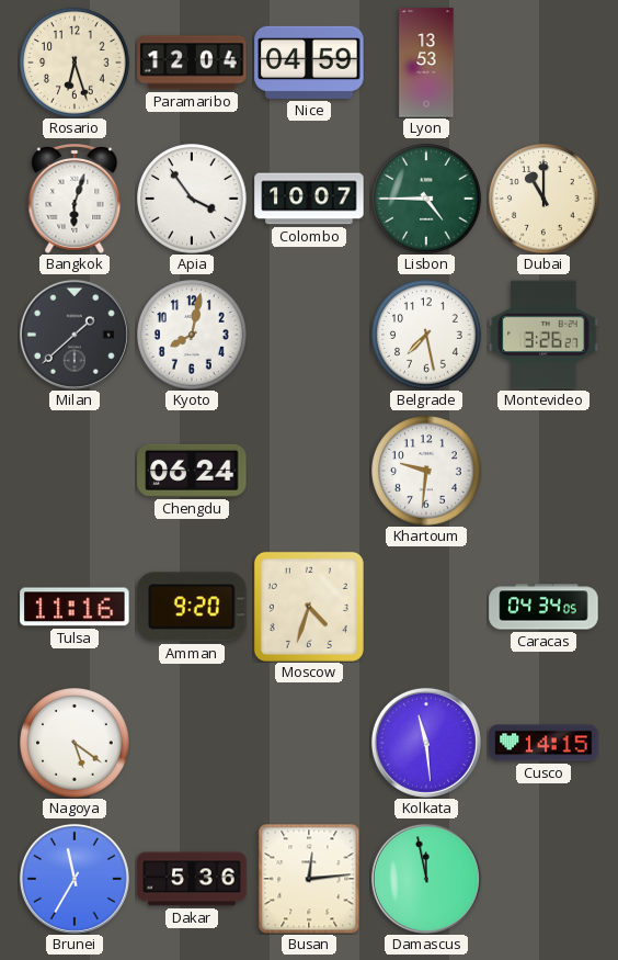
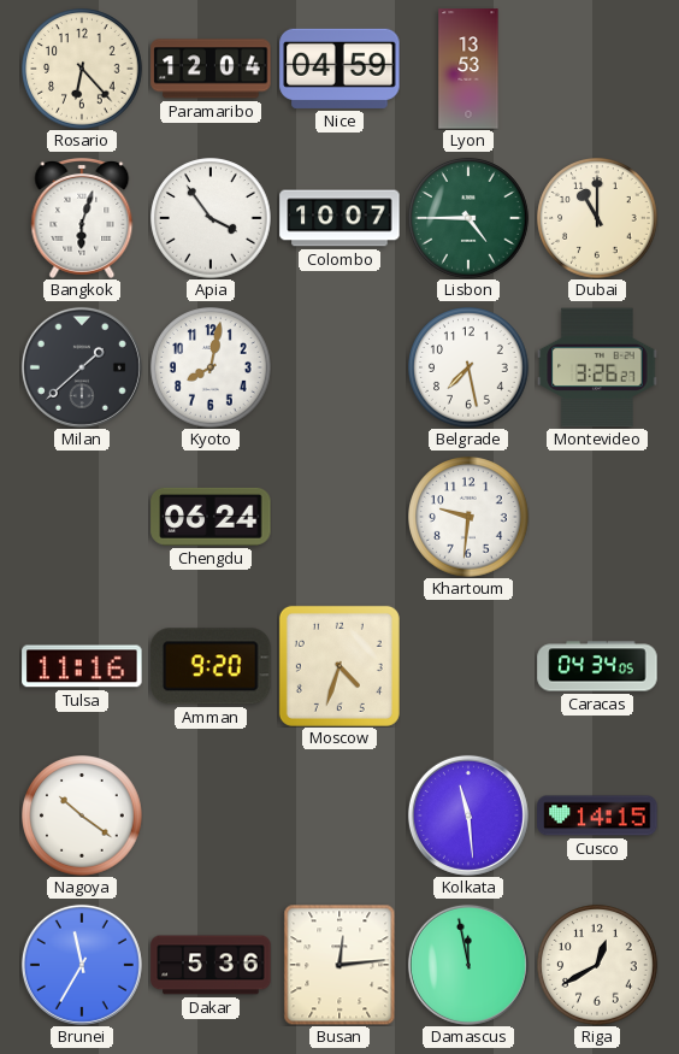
Rosario: 6:27 -> 6:23
Nagoya: 5:21 -> 10:21
Riga: none -> 12:40
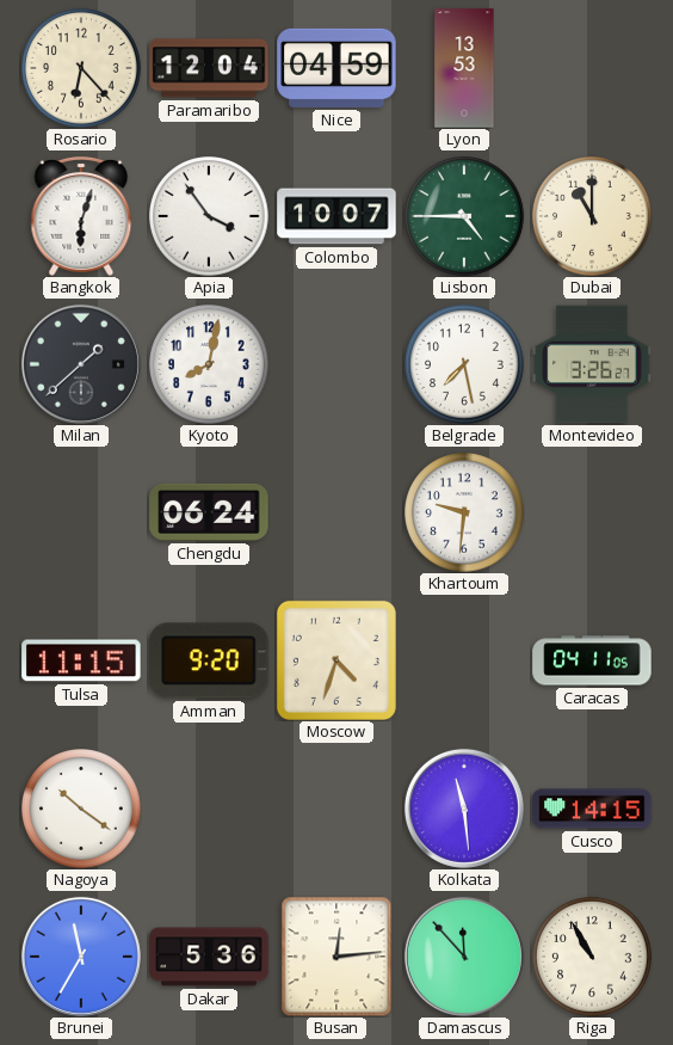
Tulsa: 11:16 -> 11:15
Caracas: 04:34 -> 04:11
Damascus: 11:58 -> 11:53
Riga: 12:40 -> 10:55
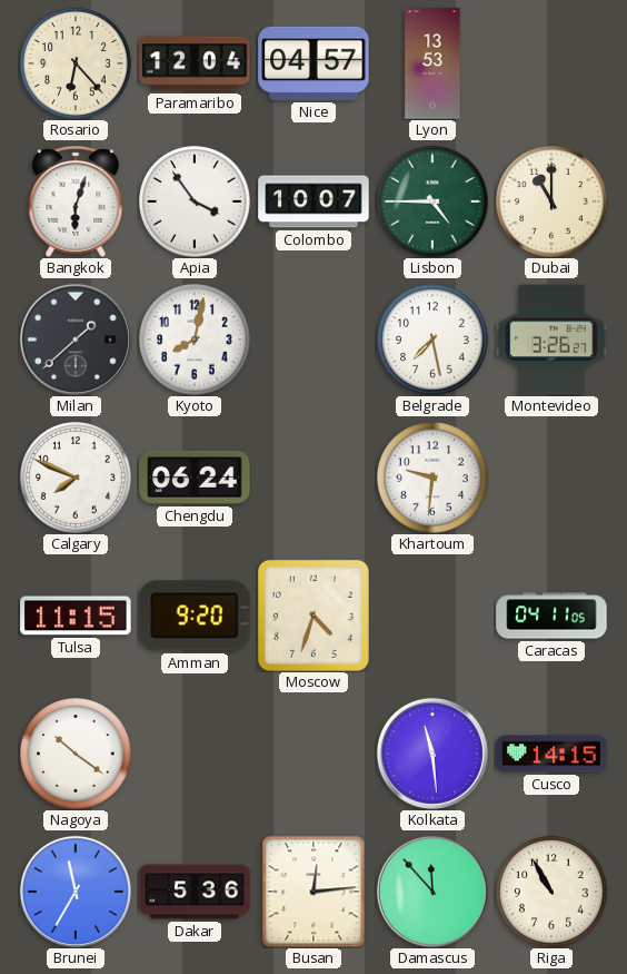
Nice: 04:59 -> 04:57
Calgary: none -> 7:49
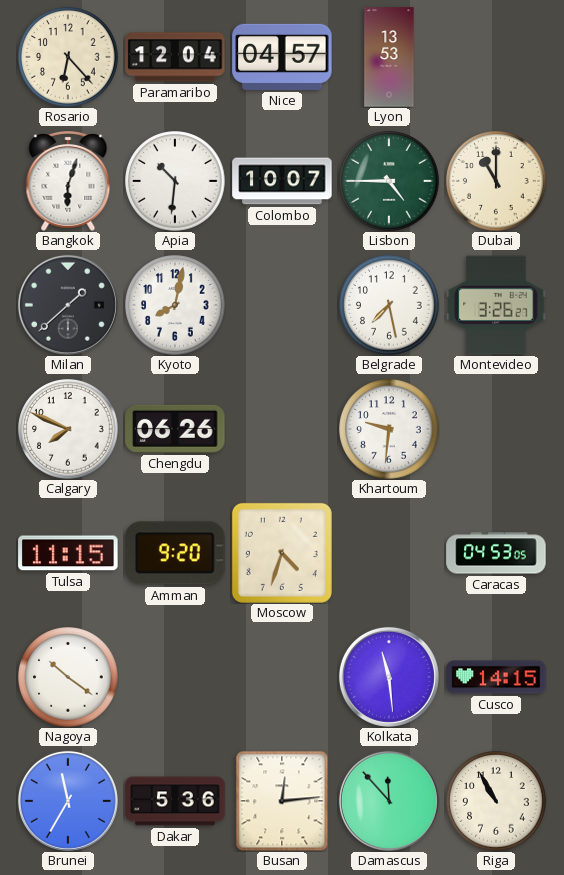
Apia: 3:54 -> 10:31
Chengdu: 06:24 -> 06:26
Caracas: 04:11 -> 04:53
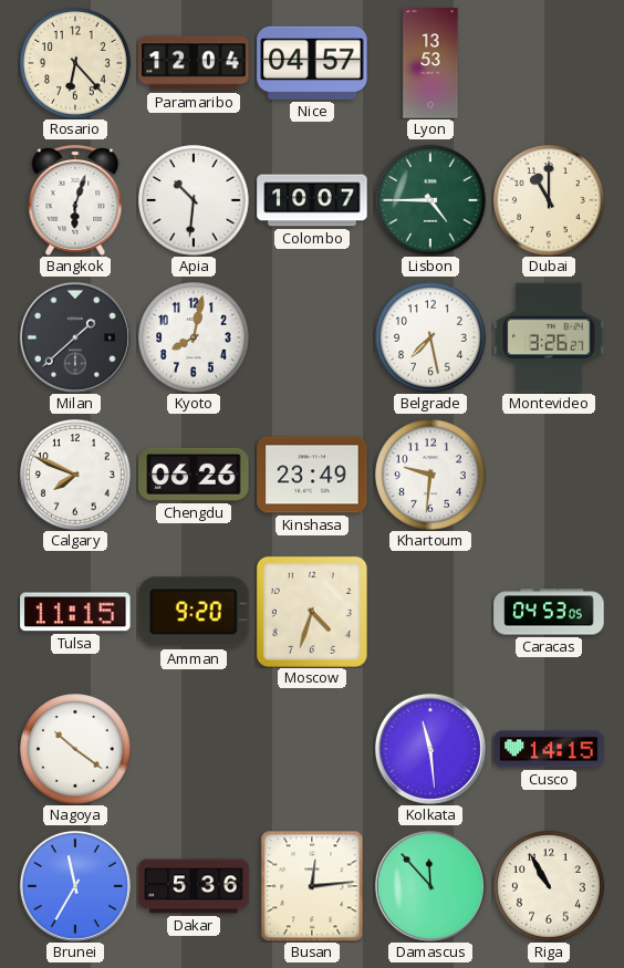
Kinshasa: none -> 23:49
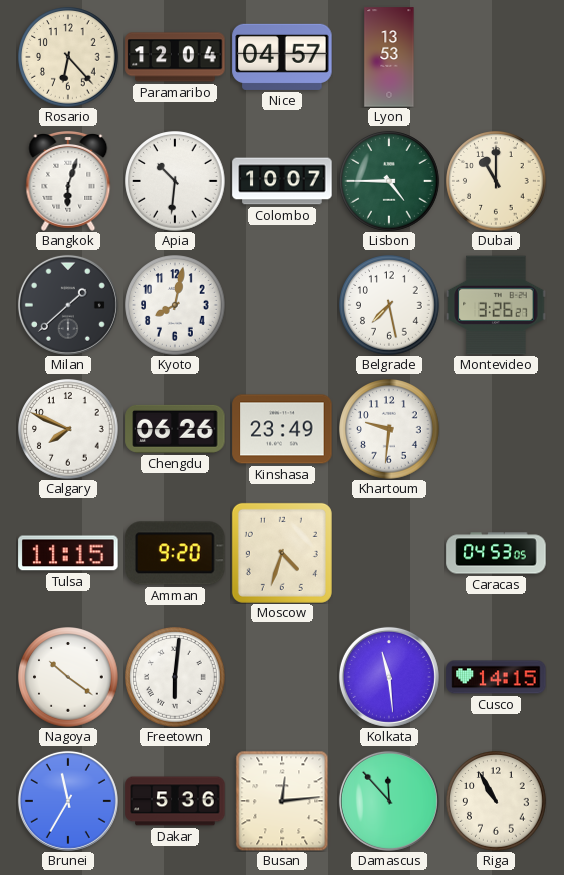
Freetown: none -> 6:01
